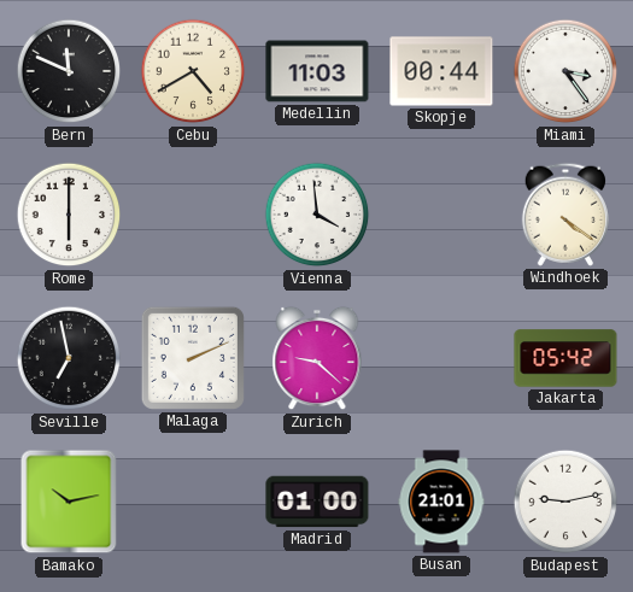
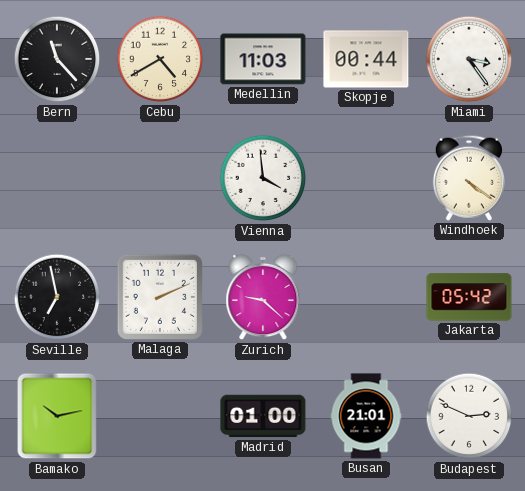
Bern: 11:49 -> 11:23
Rome: 6:00 -> none
Budapest: 9:13 -> 2:49
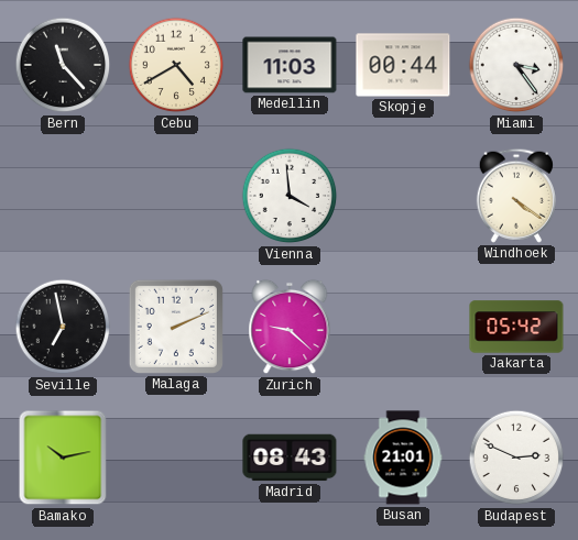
Madrid: 01:00 -> 08:43
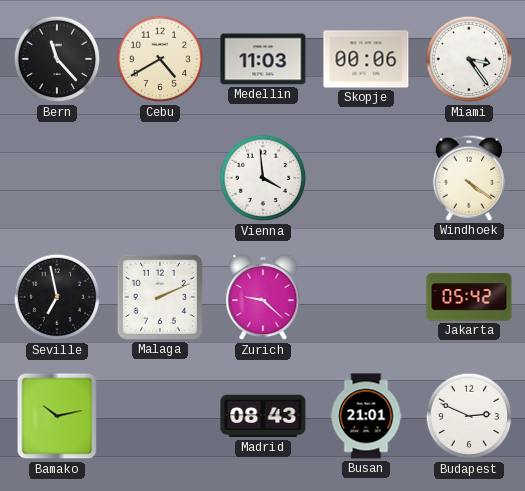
Skopje: 00:44 -> 00:06
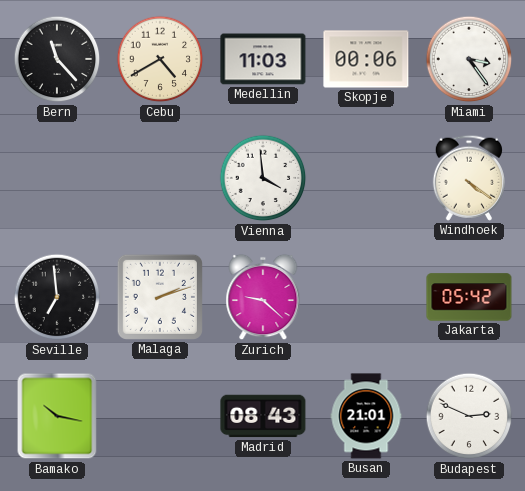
Seville: 6:58 -> 6:59
Malaga: 2:11 -> 2:12
Bamako: 10:13 -> 10:17
